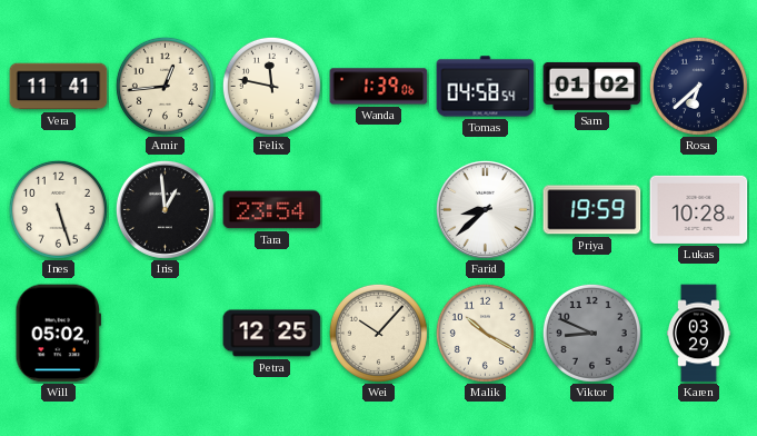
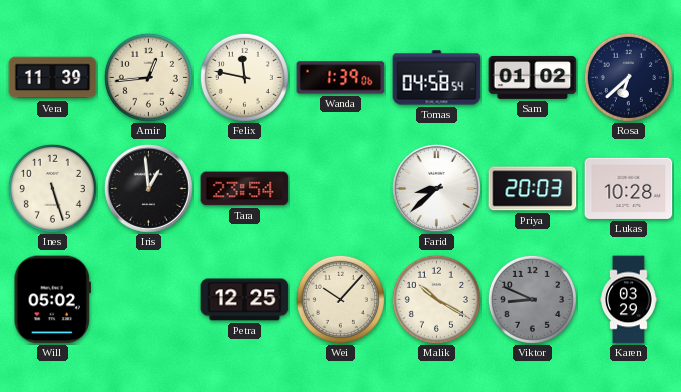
Vera: 11:41 -> 11:39
Priya: 19:59 -> 20:03
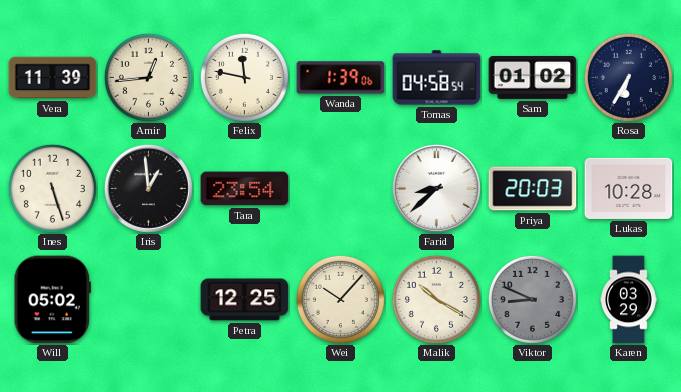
Rosa: 6:38 -> 6:35
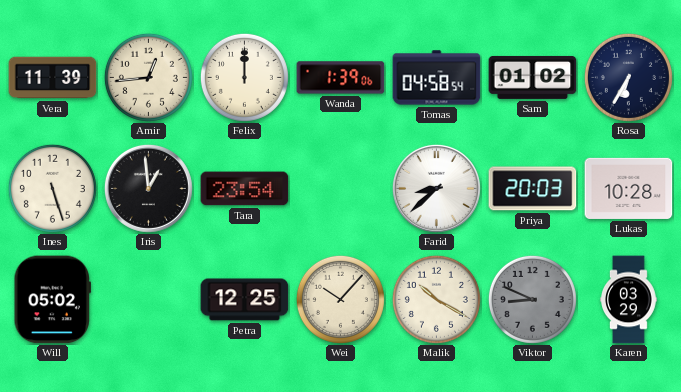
Felix: 11:47 -> 12:00
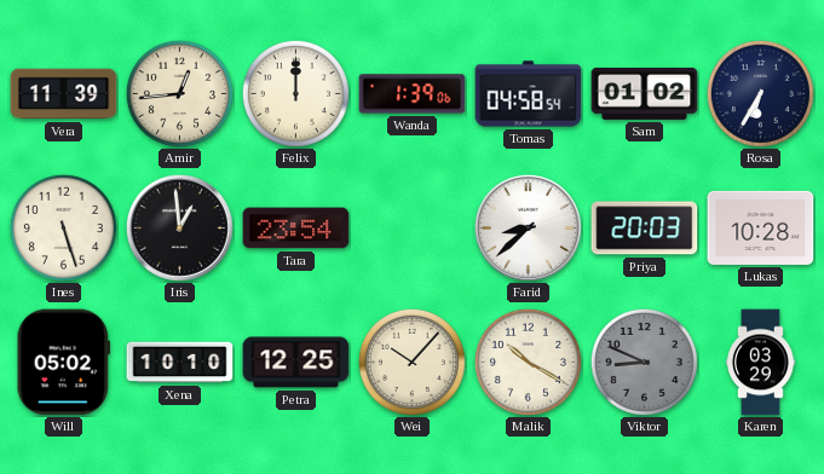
Xena: none -> 10:10
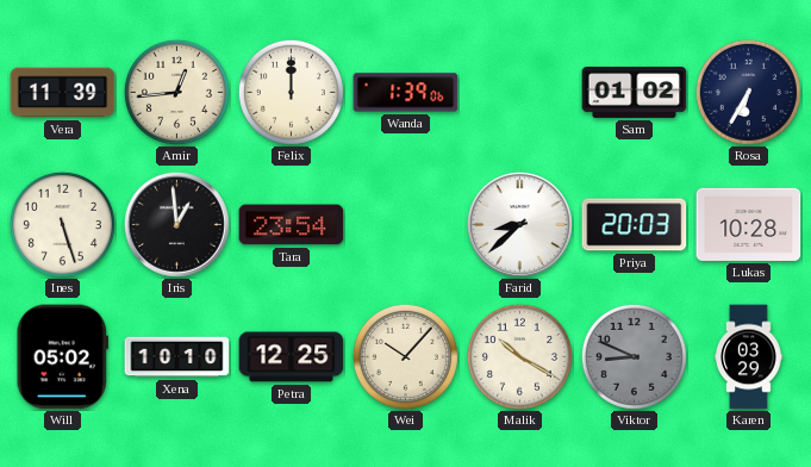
Tomas: 04:58 -> none
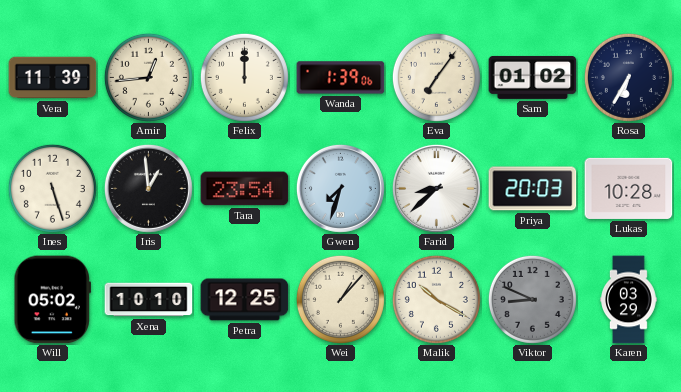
Eva: none -> 7:06
Gwen: none -> 7:33
Wei: 10:07 -> 1:07
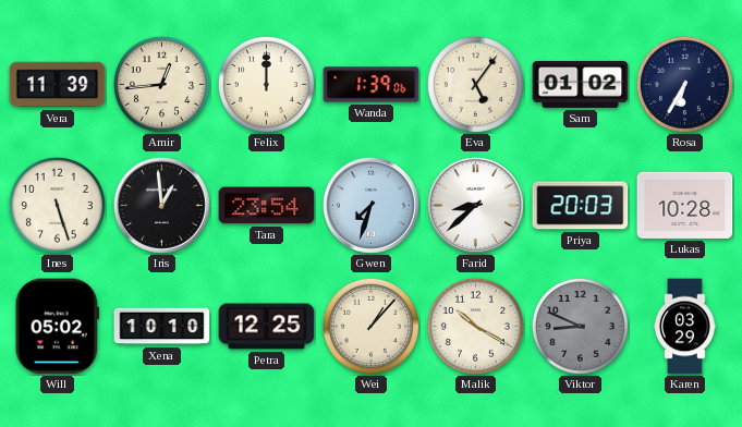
Eva: 7:06 -> 5:06
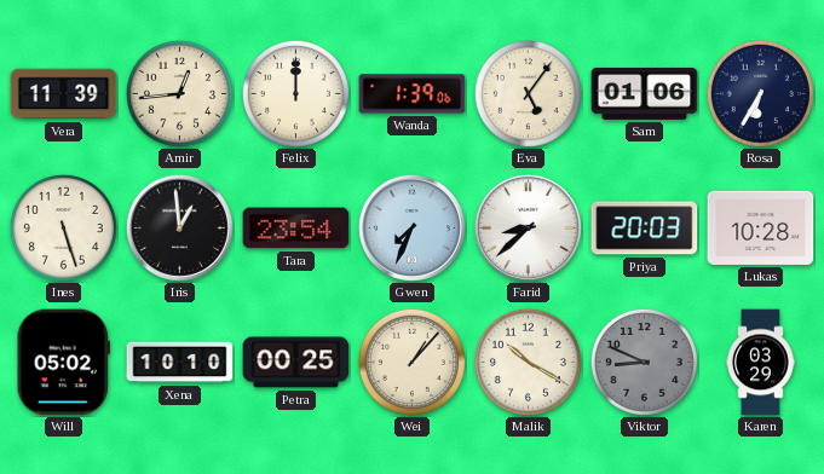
Sam: 01:02 -> 01:06
Gwen: 7:33 -> 7:34
Petra: 12:25 -> 00:25
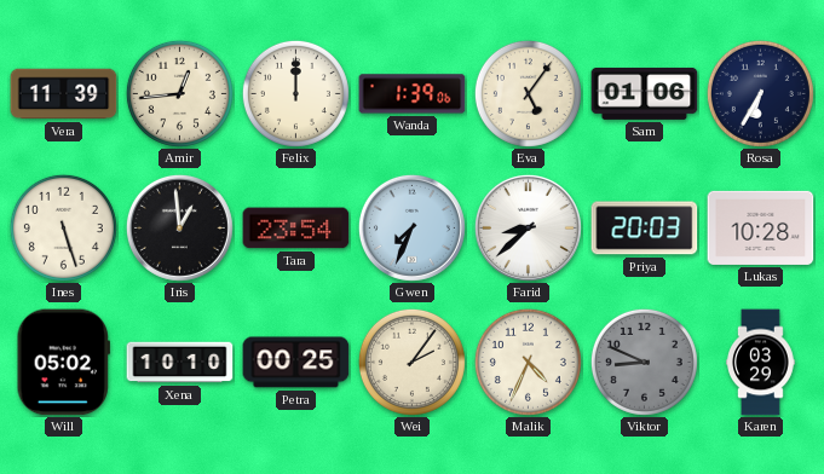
Wei: 1:07 -> 2:06
Malik: 10:20 -> 4:34
